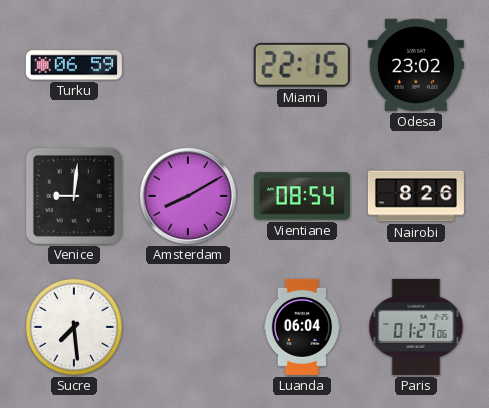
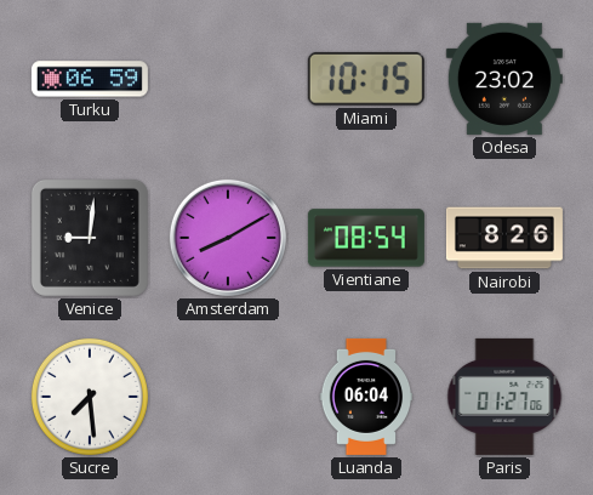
Miami: 22:15 -> 10:15
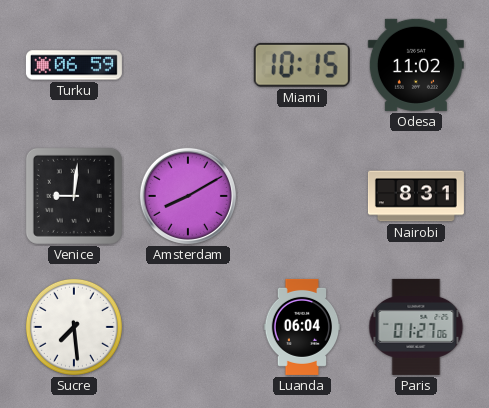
Odesa: 23:02 -> 11:02
Vientiane: 08:54 -> none
Nairobi: 8:26 -> 8:31
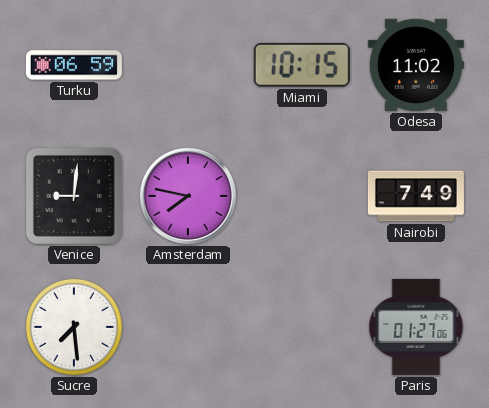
Amsterdam: 8:10 -> 7:47
Nairobi: 8:31 -> 7:49
Luanda: 06:04 -> none
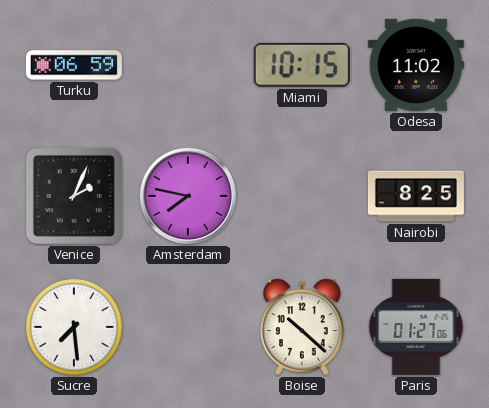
Venice: 9:01 -> 2:04
Nairobi: 7:49 -> 8:25
Boise: none -> 10:22
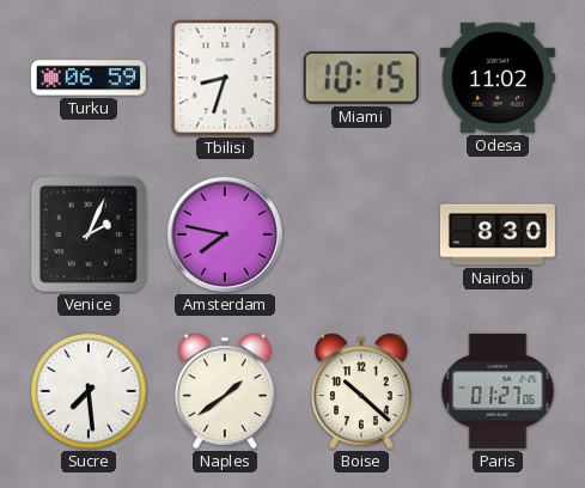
Tbilisi: none -> 8:33
Nairobi: 8:25 -> 8:30
Naples: none -> 1:39
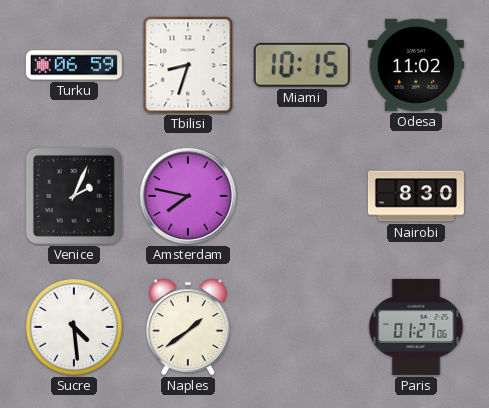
Sucre: 7:29 -> 4:29
Boise: 10:22 -> none
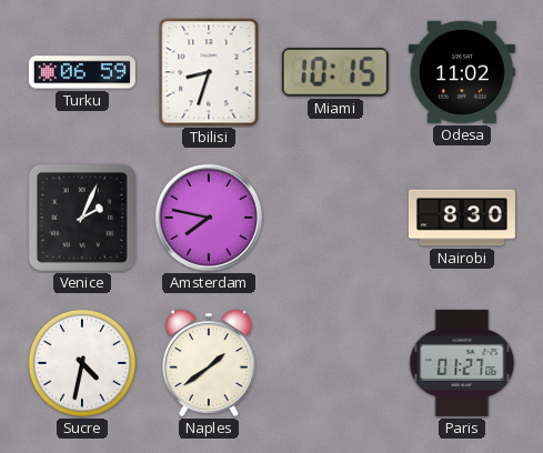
Sucre: 4:29 -> 4:32
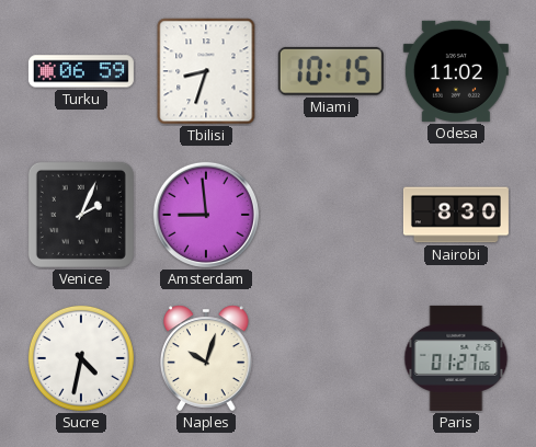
Amsterdam: 7:47 -> 8:59
Naples: 1:39 -> 10:03
